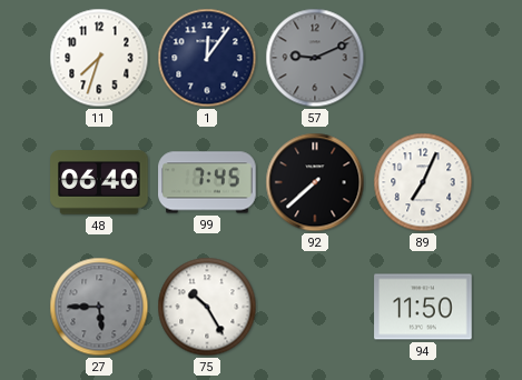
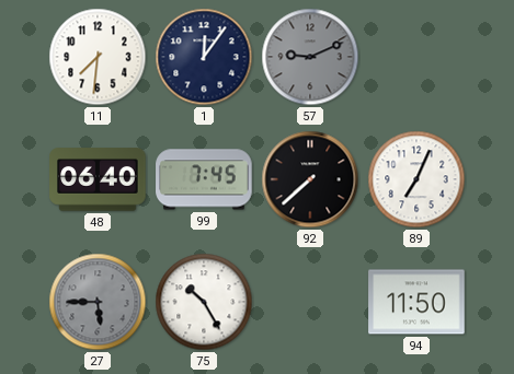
11: 7:33 -> 7:31
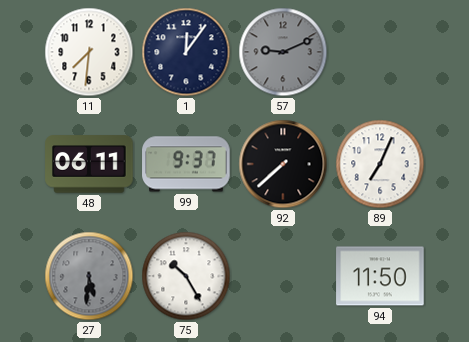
48: 06:40 -> 06:11
99: 7:45 -> 9:37
27: 5:45 -> 5:31
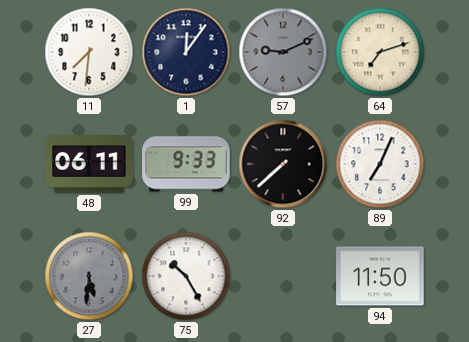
64: none -> 7:12
99: 9:37 -> 9:33
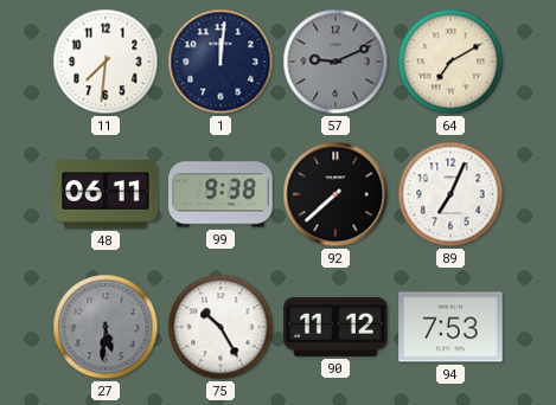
1: 12:06 -> 12:01
64: 7:12 -> 7:10
99: 9:33 -> 9:38
90: none -> 11:12
94: 11:50 -> 7:53
